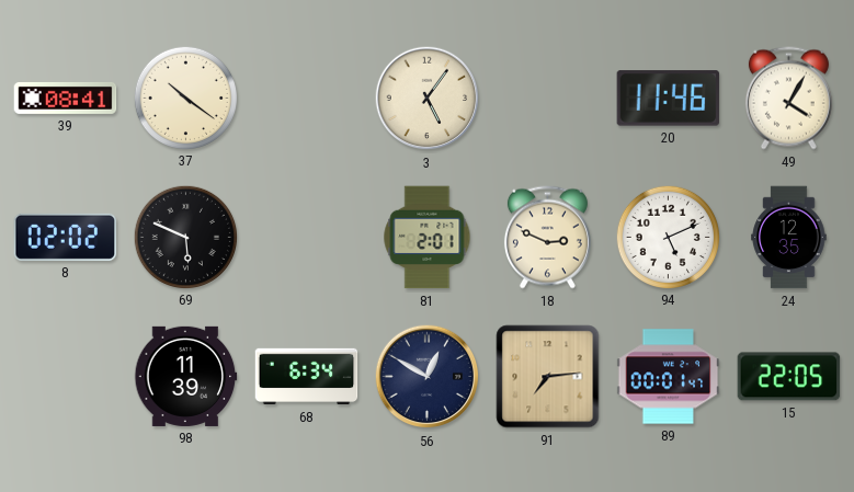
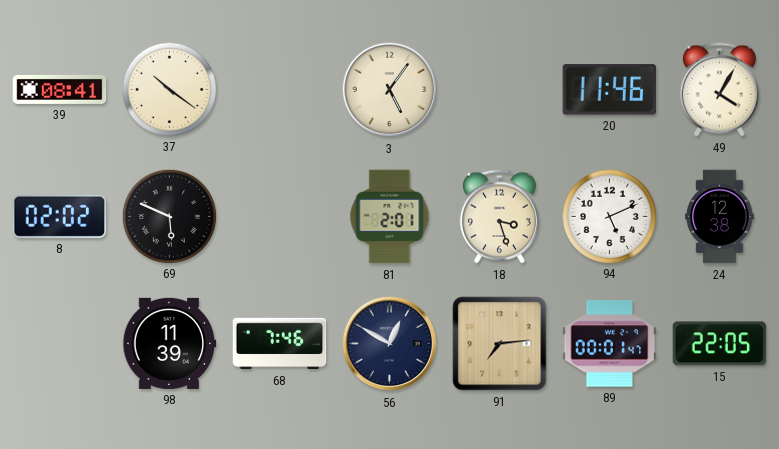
18: 2:49 -> 3:27
24: 12:35 -> 12:38
68: 6:34 -> 7:46
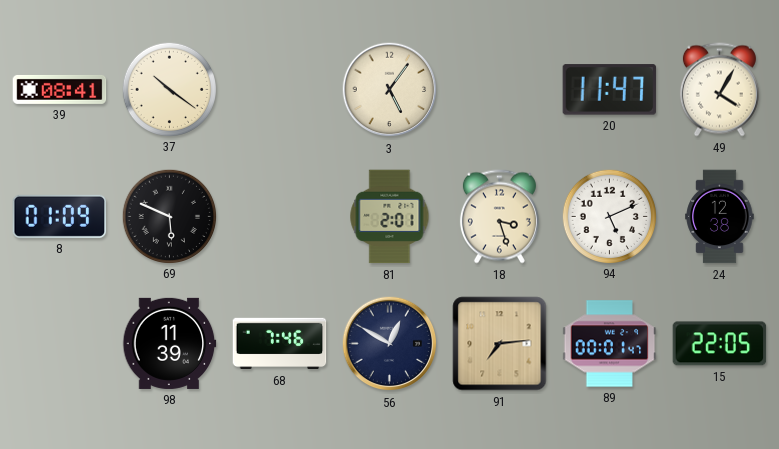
20: 11:46 -> 11:47
8: 02:02 -> 01:09
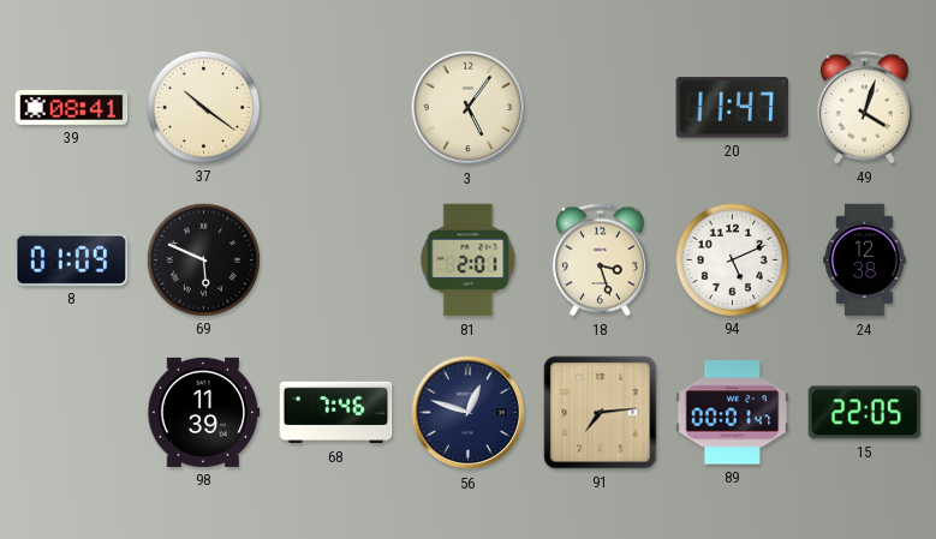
49: 4:05 -> 4:03
56: 12:50 -> 12:48
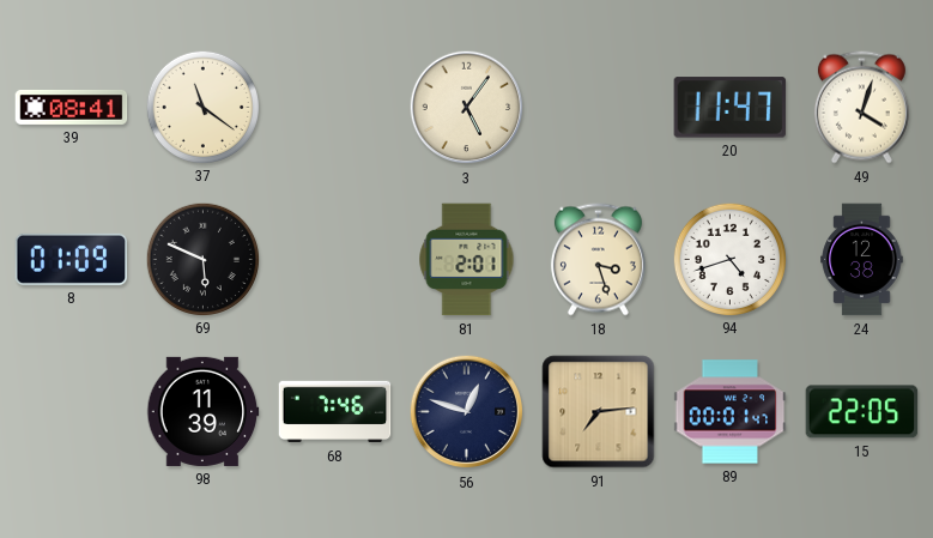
37: 10:21 -> 11:21
94: 5:11 -> 4:42
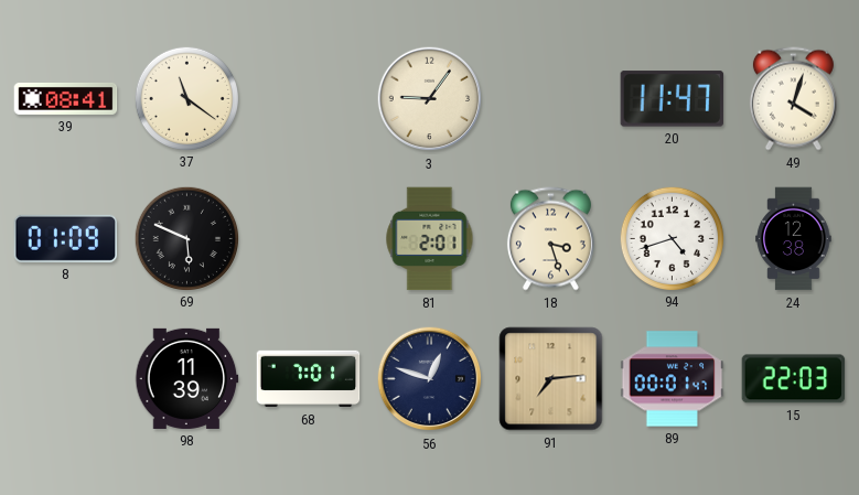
3: 5:06 -> 9:06
68: 7:46 -> 7:01
15: 22:05 -> 22:03
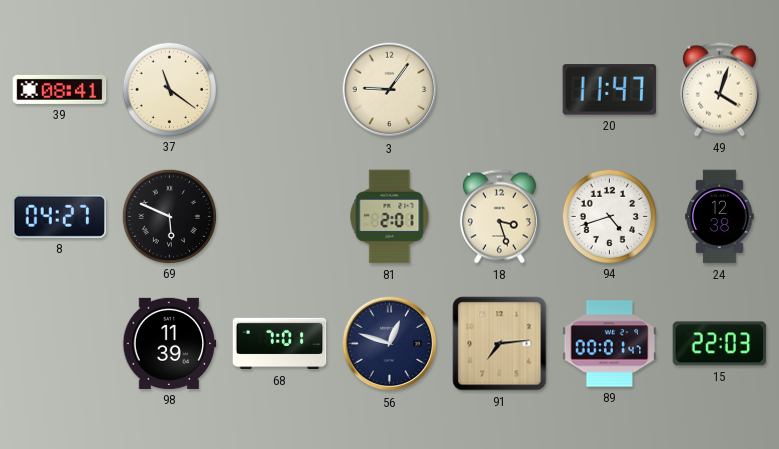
8: 01:09 -> 04:27
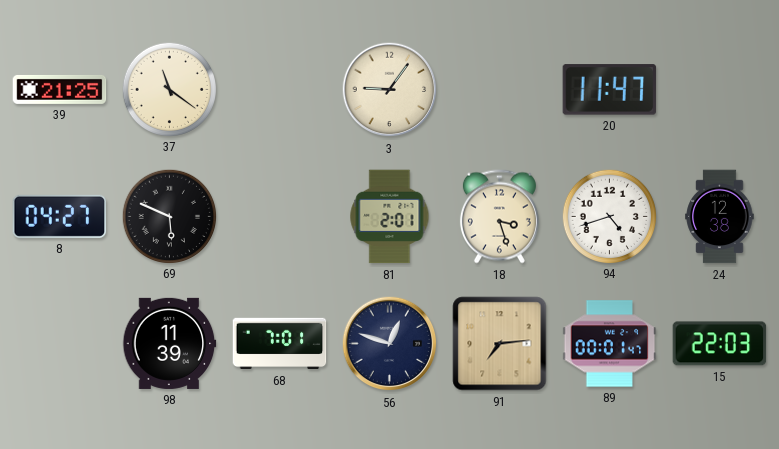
39: 08:41 -> 21:25
49: 4:03 -> none
